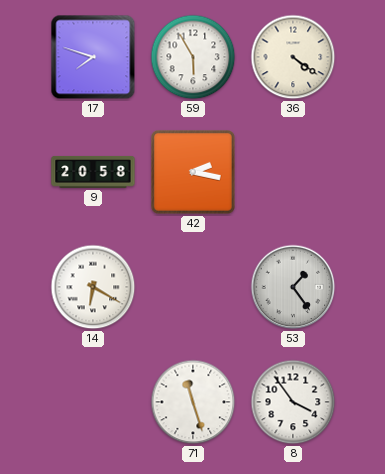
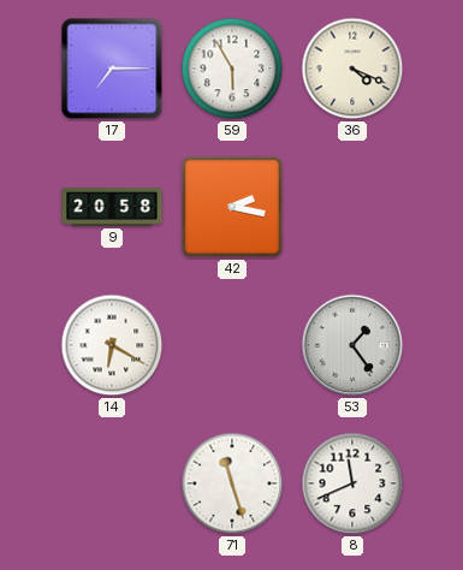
17: 7:48 -> 7:15
36: 4:21 -> 4:19
8: 3:54 -> 11:41
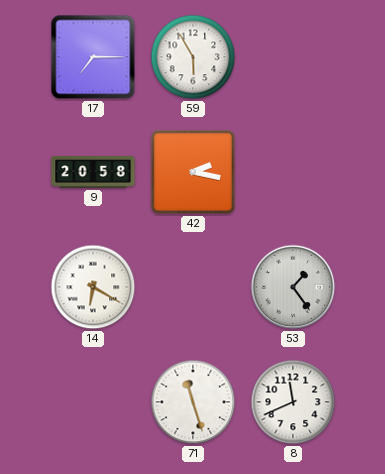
36: 4:19 -> none
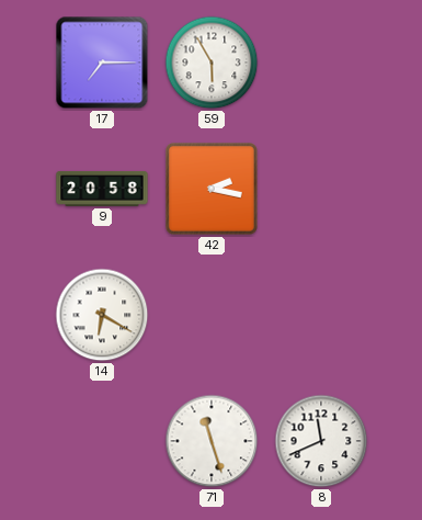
53: 1:24 -> none
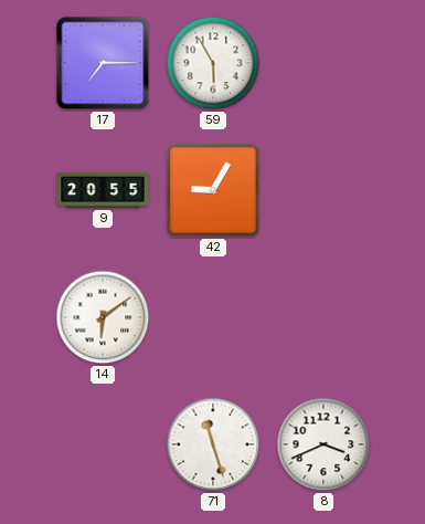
9: 20:58 -> 20:55
42: 2:17 -> 9:05
14: 6:20 -> 6:09
8: 11:41 -> 3:41
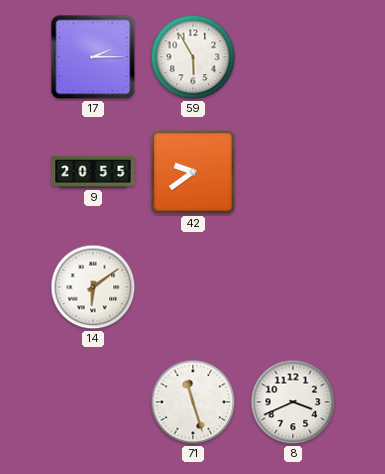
17: 7:15 -> 2:15
42: 9:05 -> 9:39
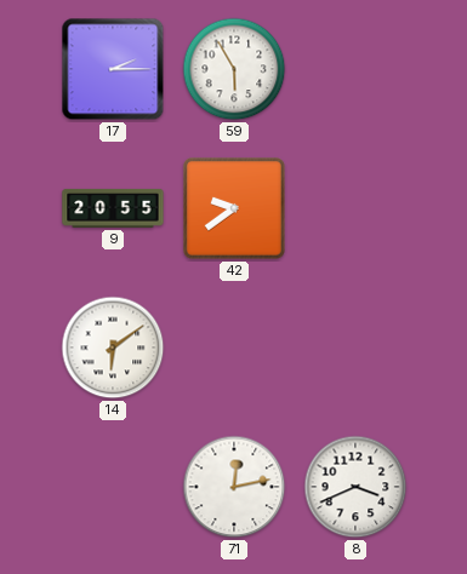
71: 11:27 -> 12:13
